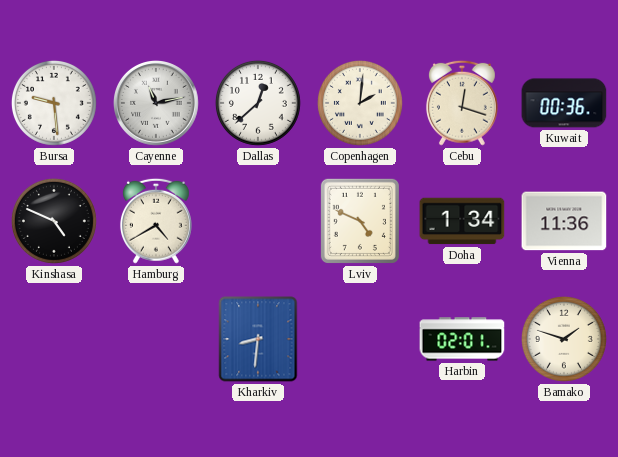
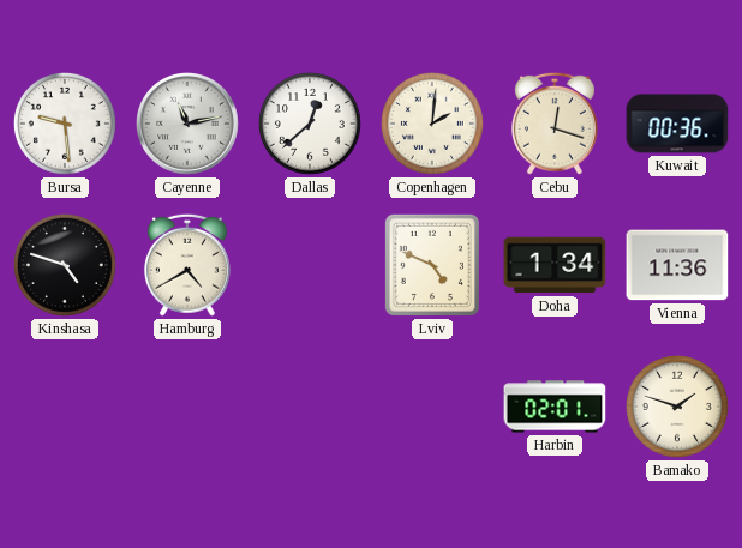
Kinshasa: 4:49 -> 4:48
Kharkiv: 8:31 -> none
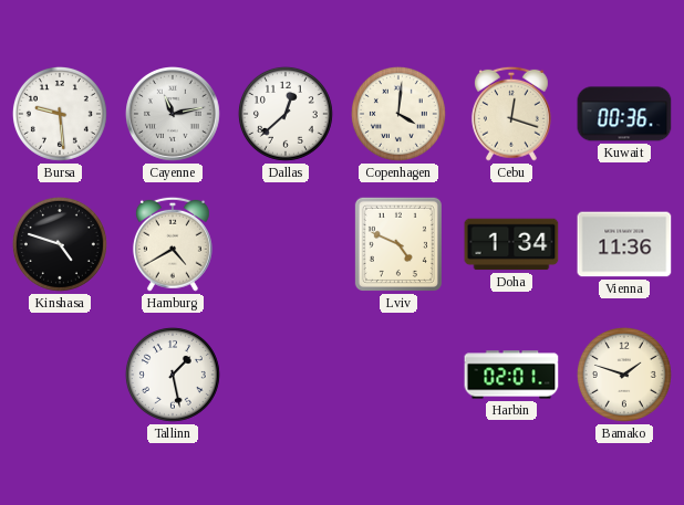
Copenhagen: 2:01 -> 4:01
Tallinn: none -> 1:28
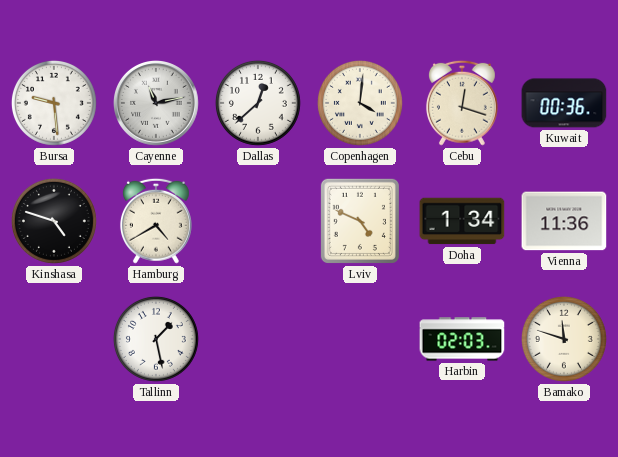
Harbin: 02:01 -> 02:03
Bamako: 1:48 -> 11:48
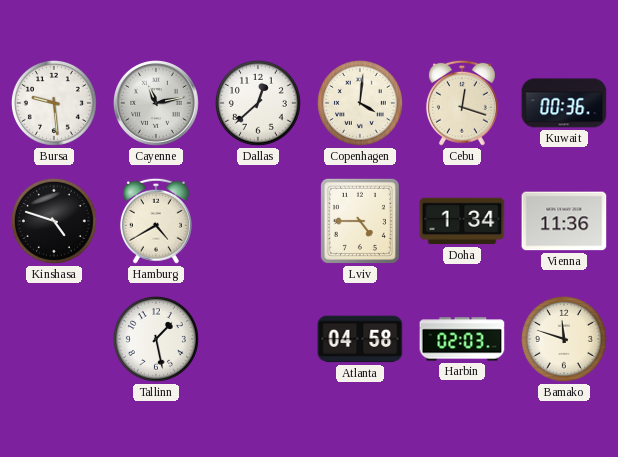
Lviv: 4:49 -> 4:45
Atlanta: none -> 04:58
